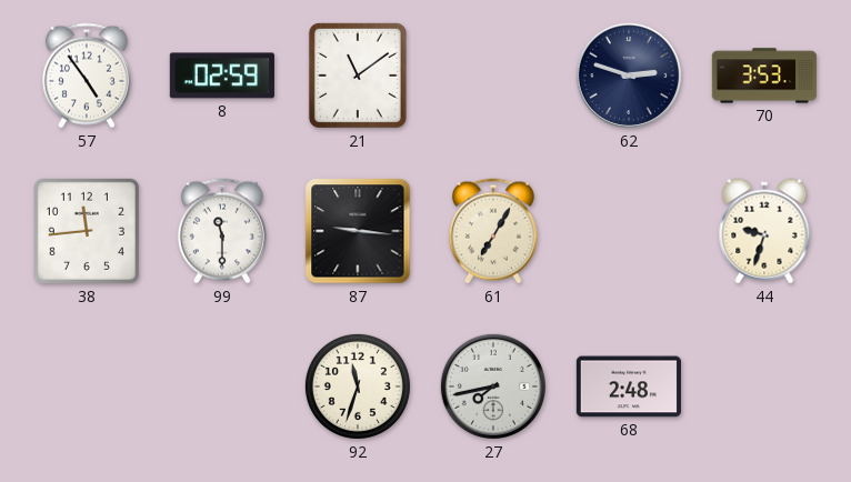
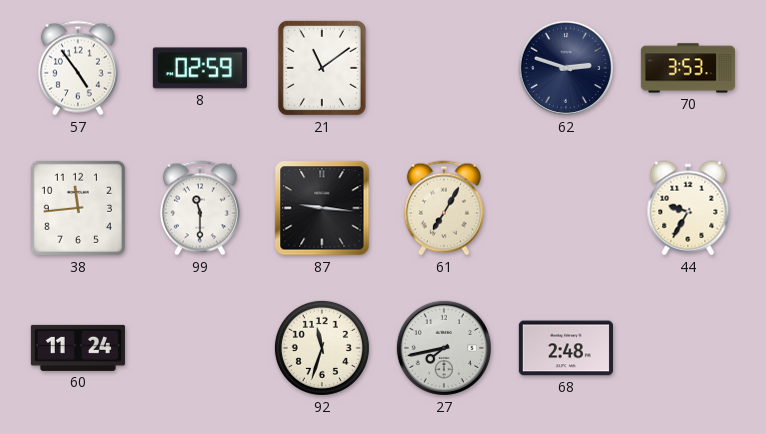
44: 9:33 -> 9:35
60: none -> 11:24
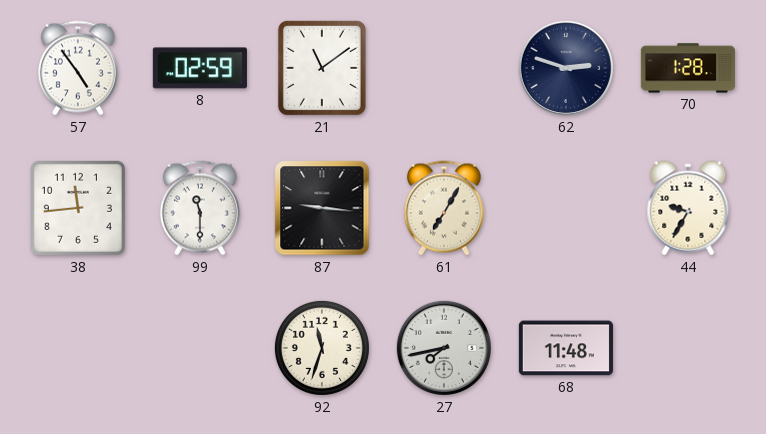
70: 3:53 -> 1:28
60: 11:24 -> none
68: 2:48 -> 11:48
